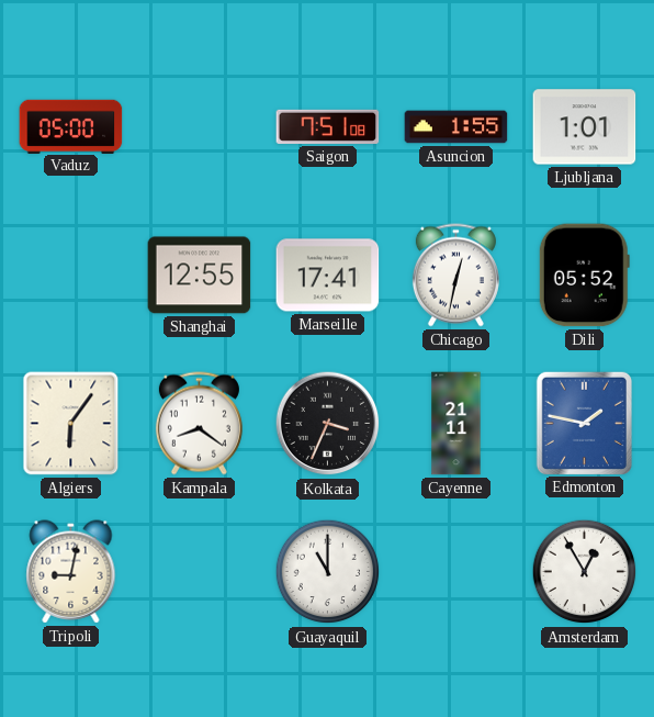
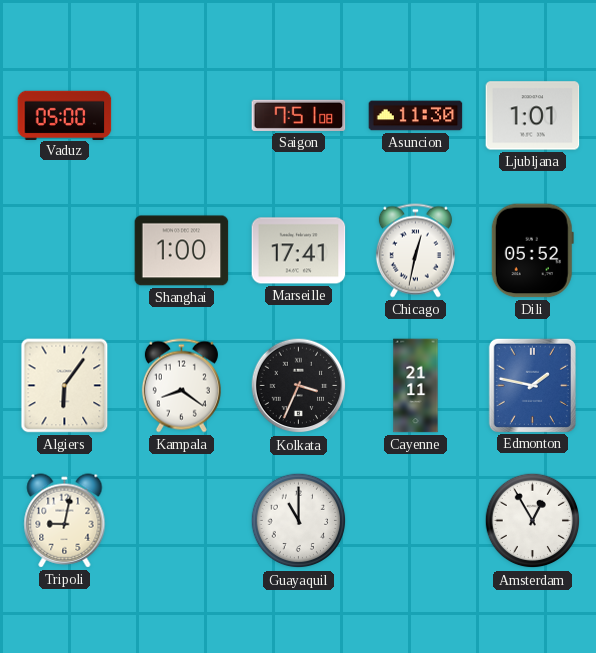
Asuncion: 1:55 -> 11:30
Shanghai: 12:55 -> 1:00
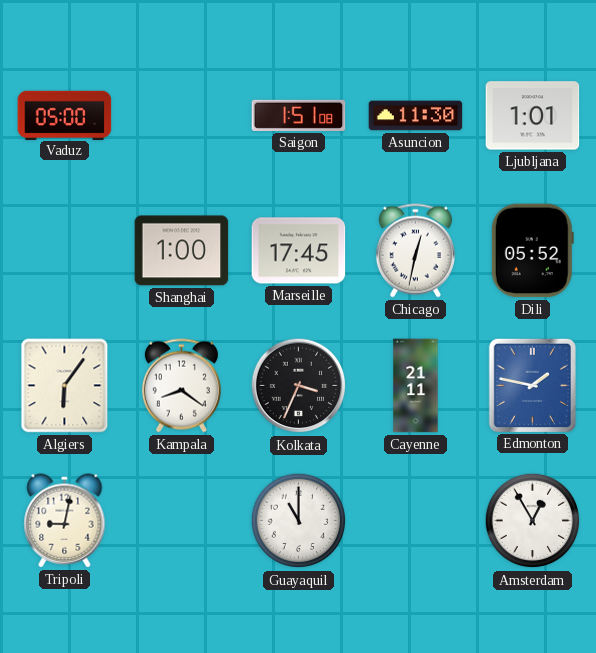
Saigon: 7:51 -> 1:51
Marseille: 17:41 -> 17:45
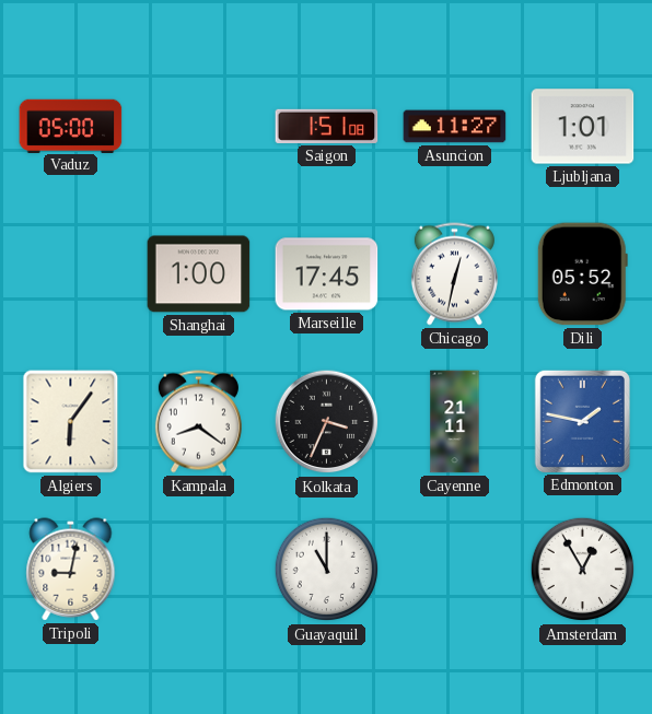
Asuncion: 11:30 -> 11:27
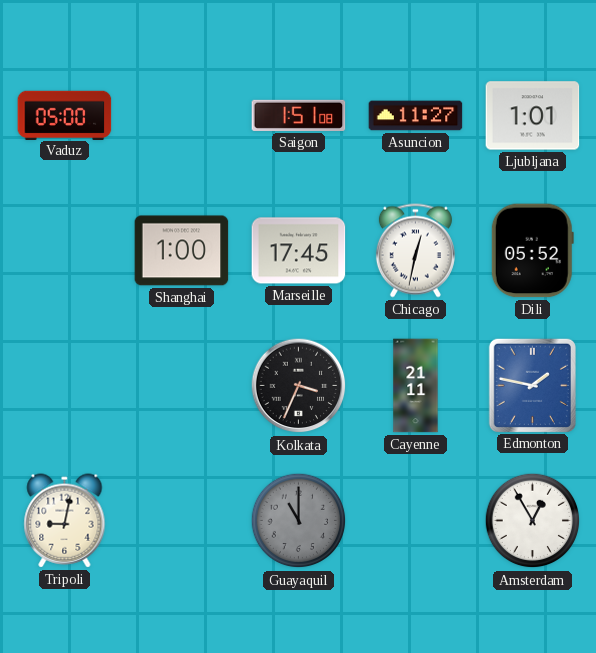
Algiers: 6:06 -> none
Kampala: 8:21 -> none
Guayaquil dial: white -> grey
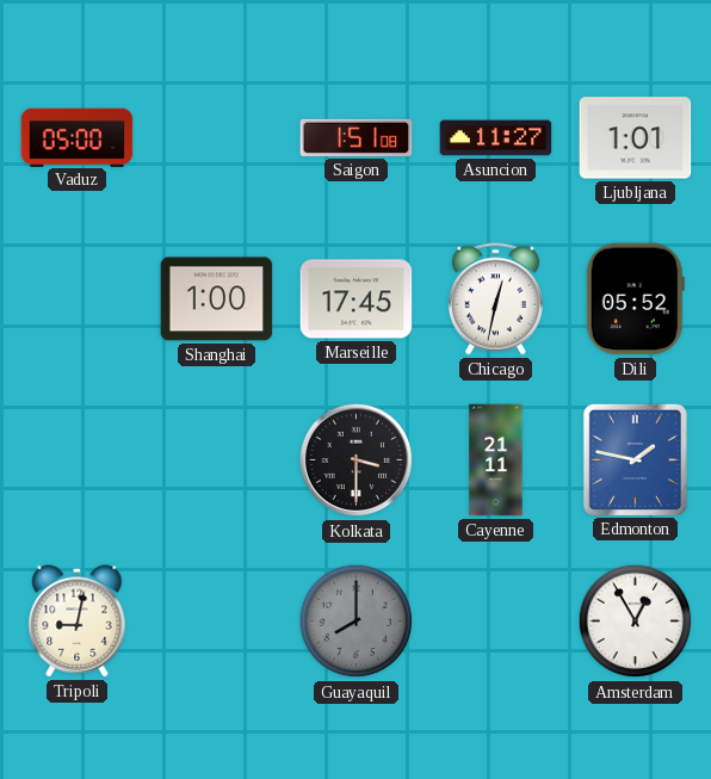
Kolkata: 3:34 -> 3:30
Guayaquil: 11:00 -> 8:00
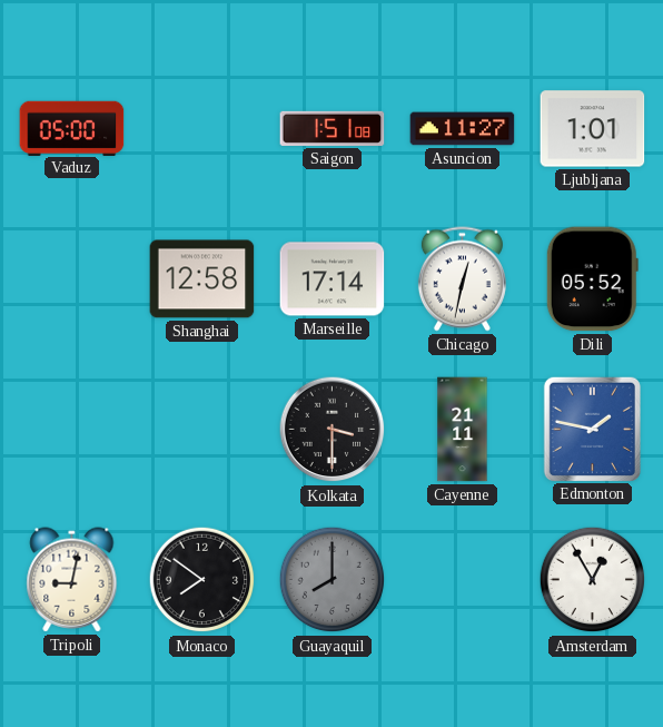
Shanghai: 1:00 -> 12:58
Marseille: 17:45 -> 17:14
Monaco: none -> 7:51
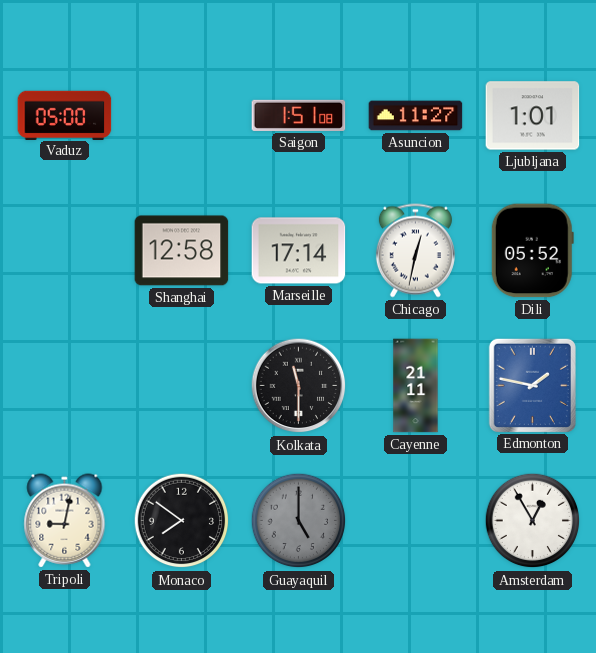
Kolkata: 3:30 -> 11:30
Guayaquil: 8:00 -> 5:00
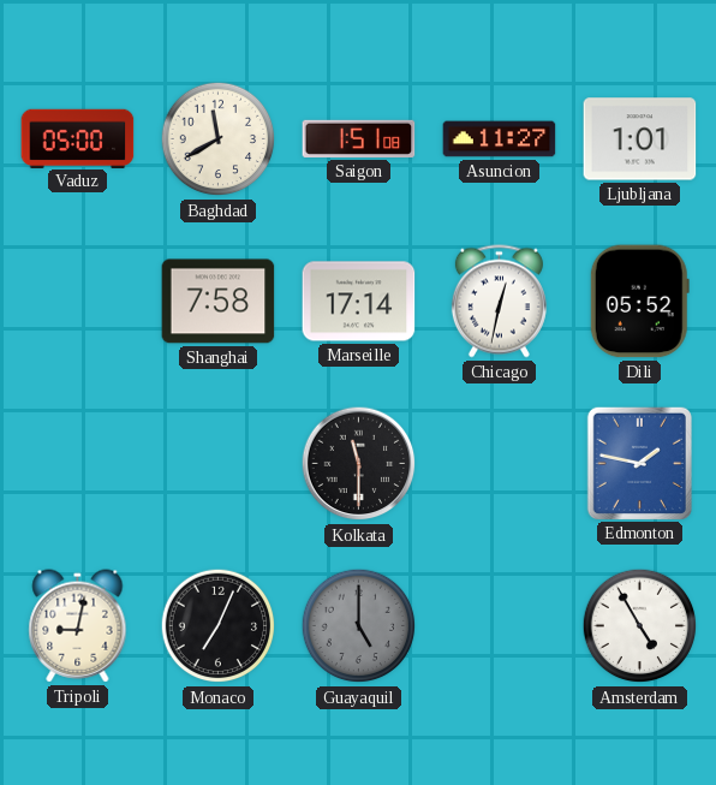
Baghdad: none -> 11:40
Shanghai: 12:58 -> 7:58
Cayenne: 21:11 -> none
Monaco: 7:51 -> 7:04
Amsterdam: 12:55 -> 4:55
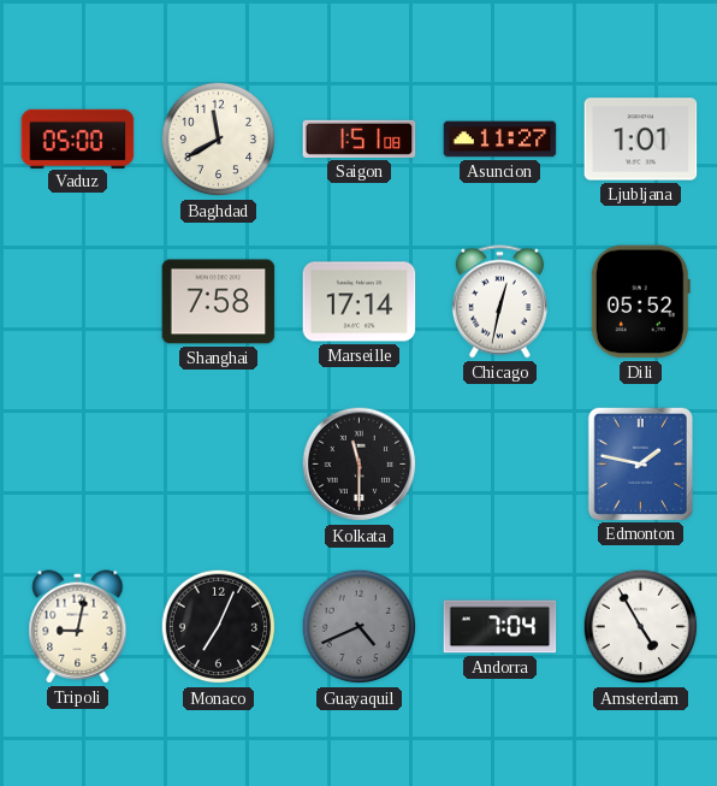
Guayaquil: 5:00 -> 4:41
Andorra: none -> 7:04
